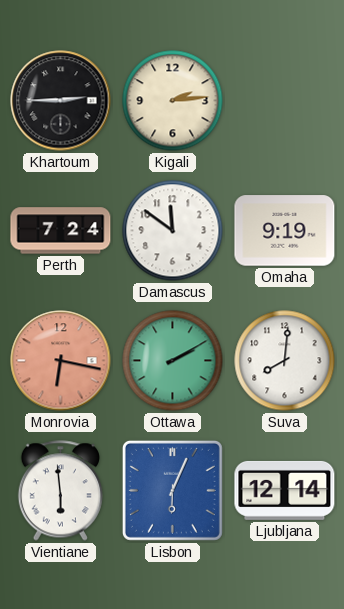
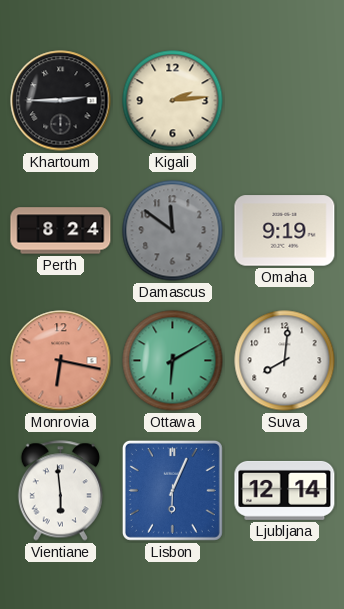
Perth: 7:24 -> 8:24
Damascus dial: white -> grey
Ottawa: 2:10 -> 6:10
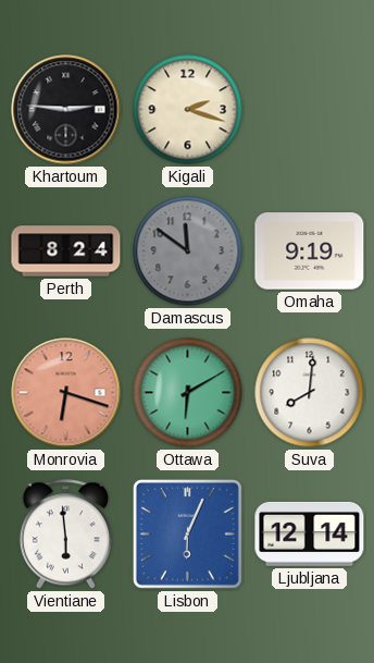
Khartoum: 2:45 -> 2:46
Kigali: 2:14 -> 2:18
Monrovia: 6:17 -> 6:18
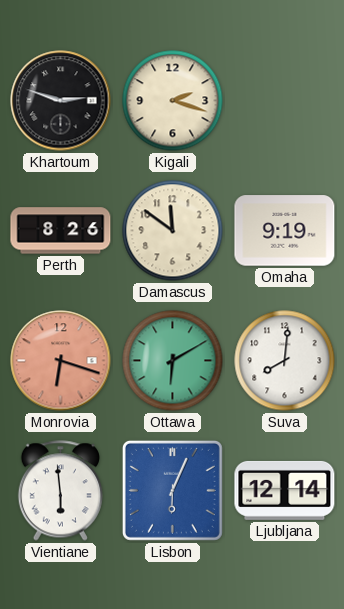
Khartoum: 2:46 -> 2:48
Perth: 8:24 -> 8:26
Damascus dial: grey -> cream
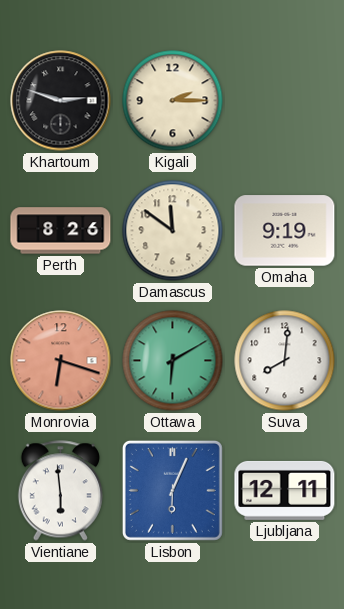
Kigali: 2:18 -> 2:15
Ljubljana: 12:14 -> 12:11
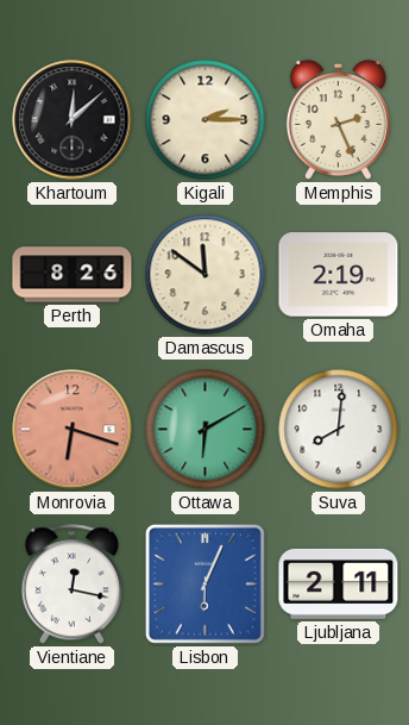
Khartoum: 2:48 -> 12:08
Memphis: none -> 2:26
Omaha: 9:19 -> 2:19
Vientiane: 5:59 -> 12:17
Ljubljana: 12:11 -> 2:11
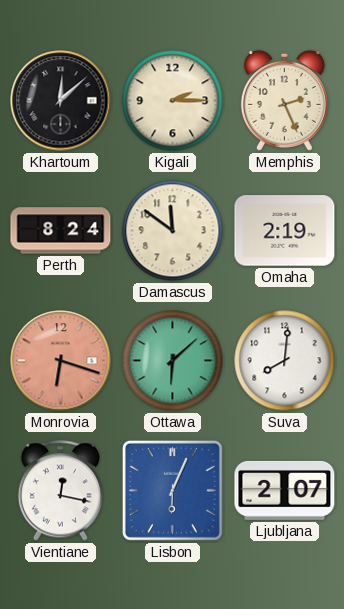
Perth: 8:26 -> 8:24
Ottawa: 6:10 -> 6:08
Ljubljana: 2:11 -> 2:07
